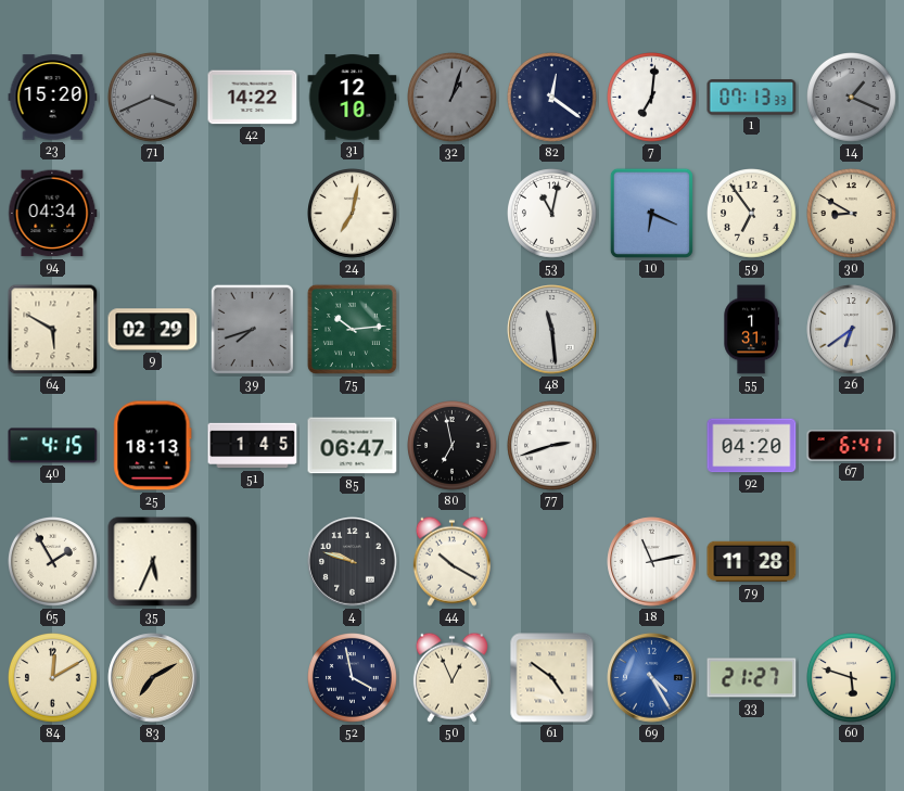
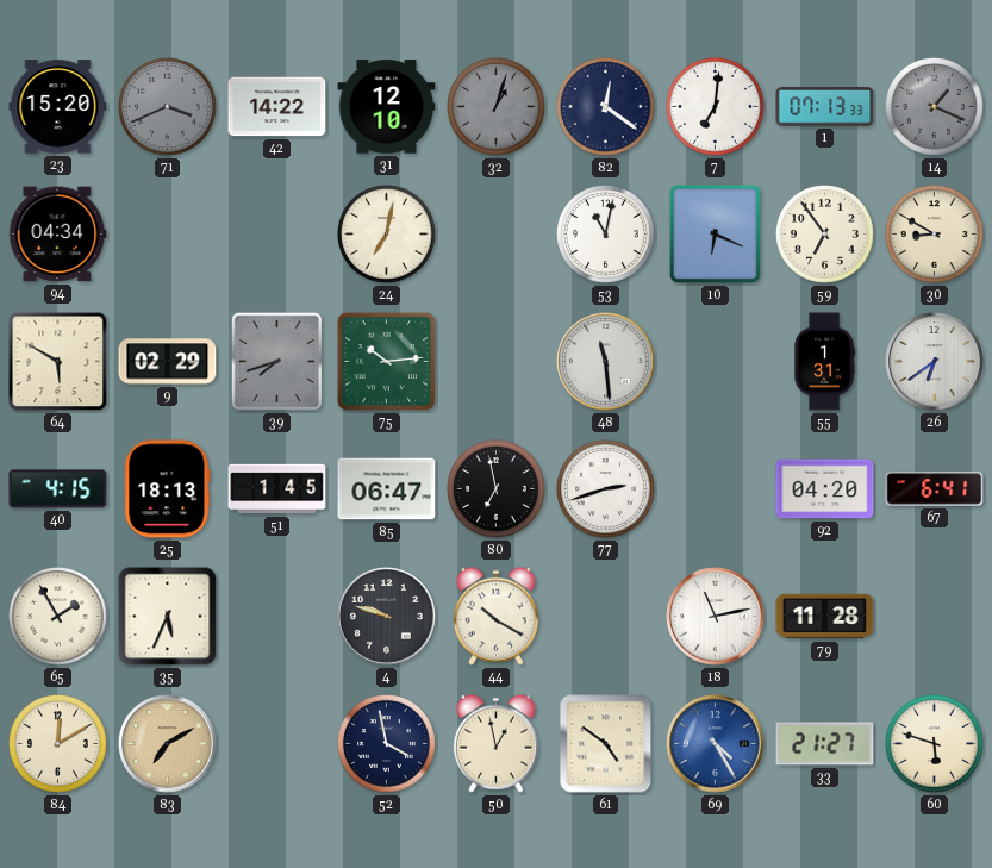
50: 12:56 -> 12:58
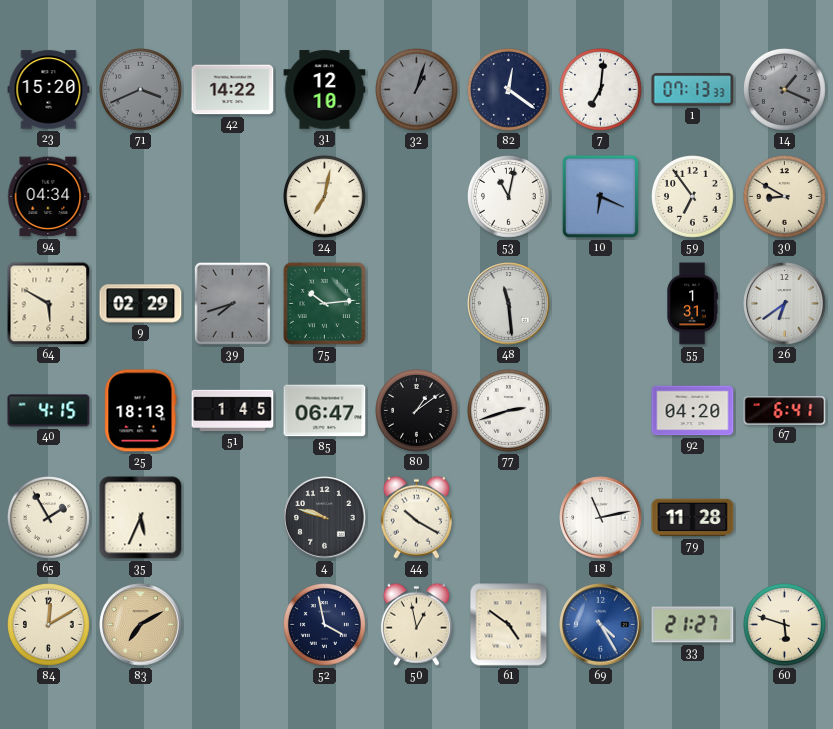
80: 6:58 -> 1:09
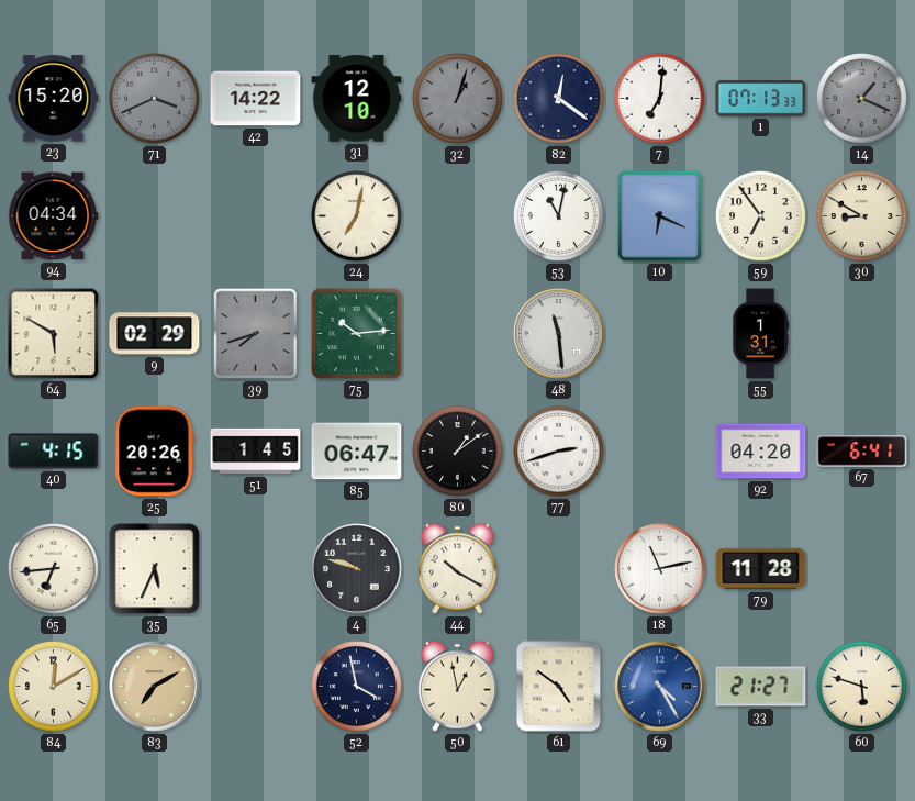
26: 6:39 -> none
25: 18:13 -> 20:26
65: 1:55 -> 6:44
